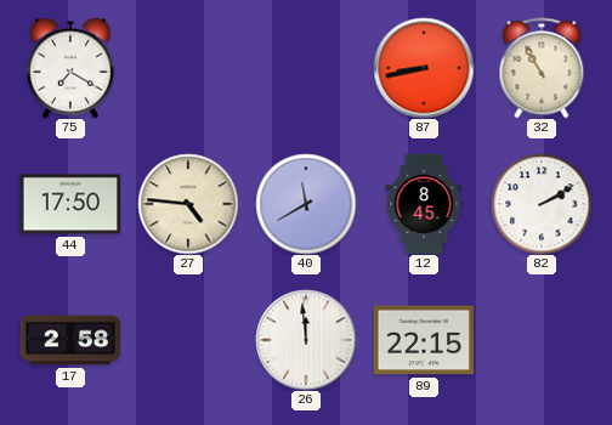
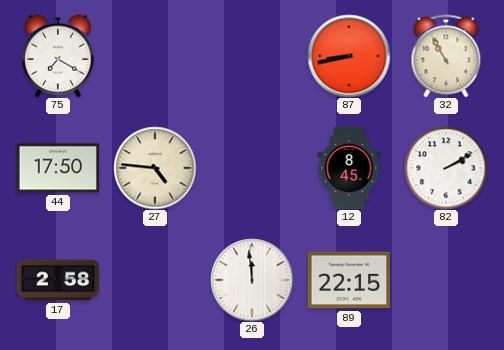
40: 11:40 -> none
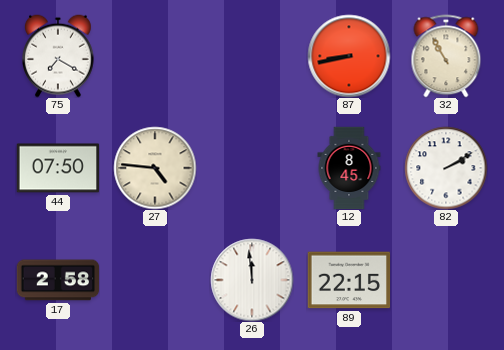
44: 17:50 -> 07:50
